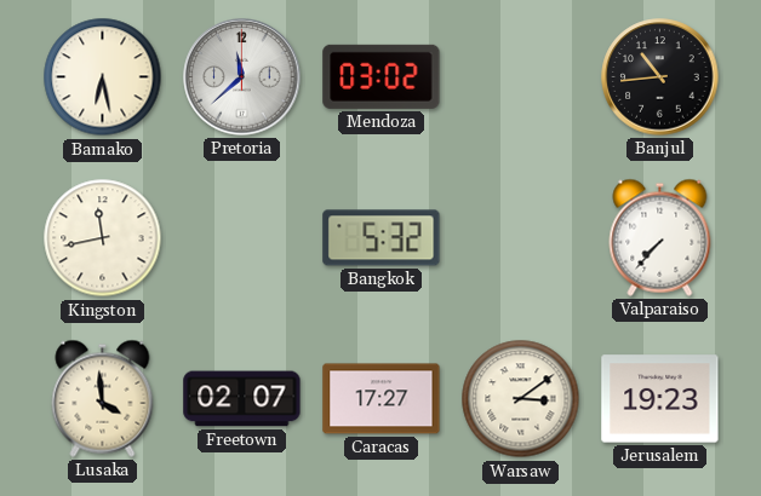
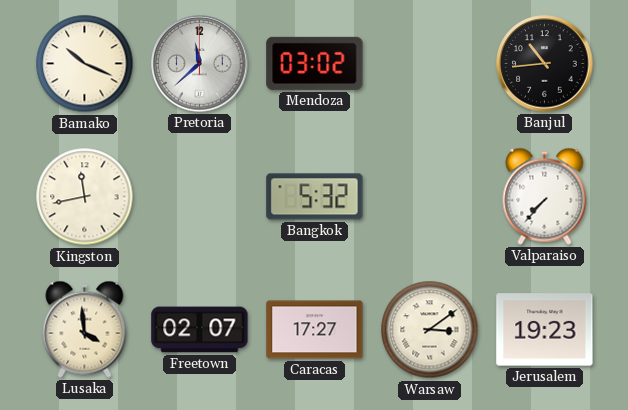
Bamako: 6:28 -> 10:19
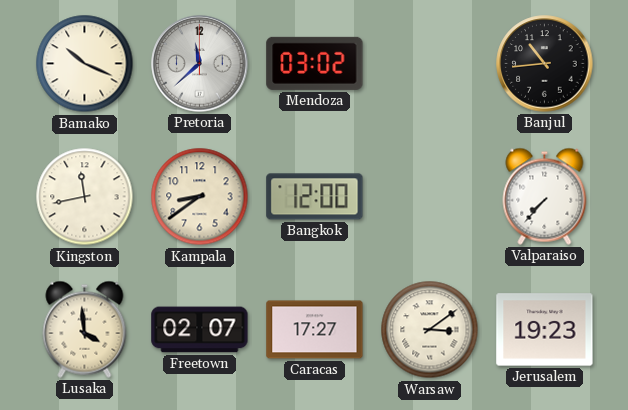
Kampala: none -> 8:39
Bangkok: 5:32 -> 12:00
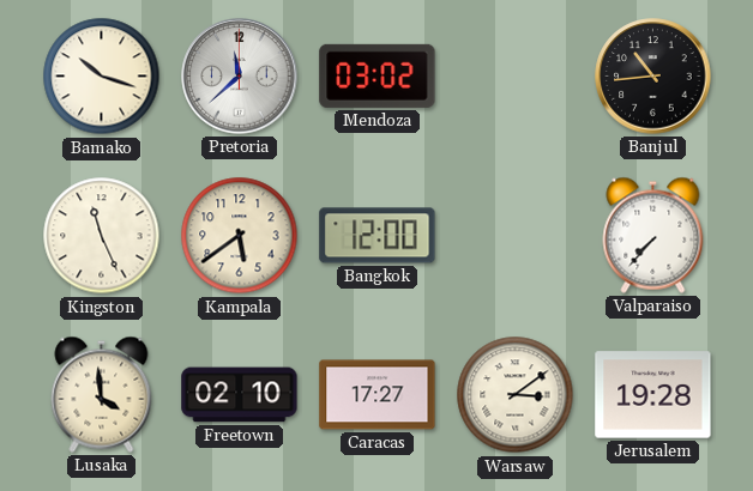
Bamako: 10:19 -> 10:18
Kingston: 11:43 -> 11:26
Kampala: 8:39 -> 5:39
Freetown: 02:07 -> 02:10
Jerusalem: 19:23 -> 19:28
